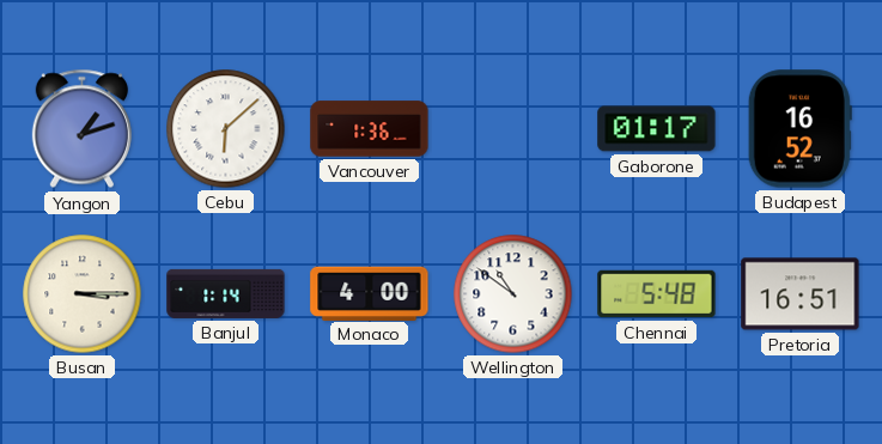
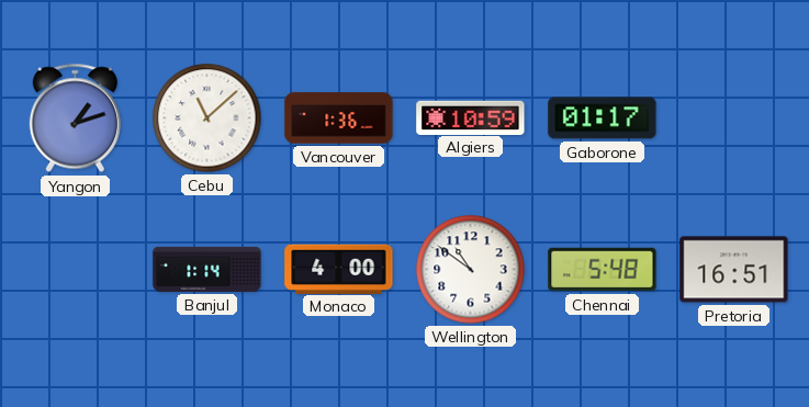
Cebu: 6:08 -> 11:08
Algiers: none -> 10:59
Budapest: 16:52 -> none
Busan: 3:15 -> none
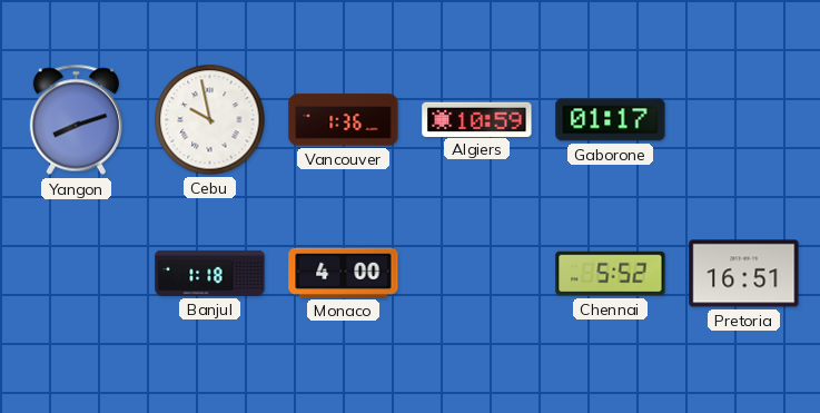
Yangon: 1:12 -> 8:12
Cebu: 11:08 -> 9:58
Banjul: 1:14 -> 1:18
Wellington: 10:51 -> none
Chennai: 5:48 -> 5:52
